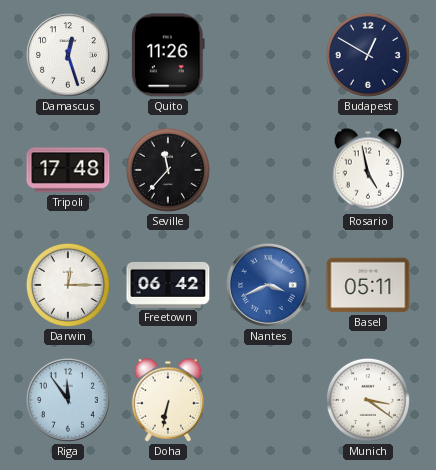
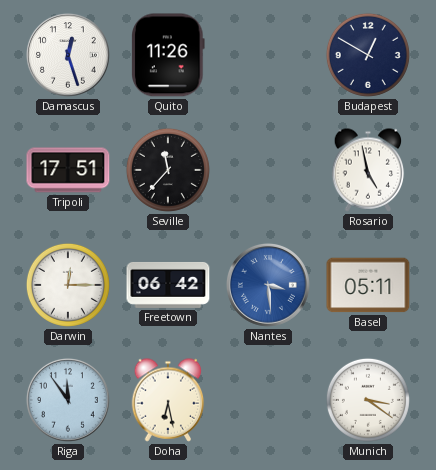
Tripoli: 17:48 -> 17:51
Nantes: 3:41 -> 3:29
Doha: 6:32 -> 6:28
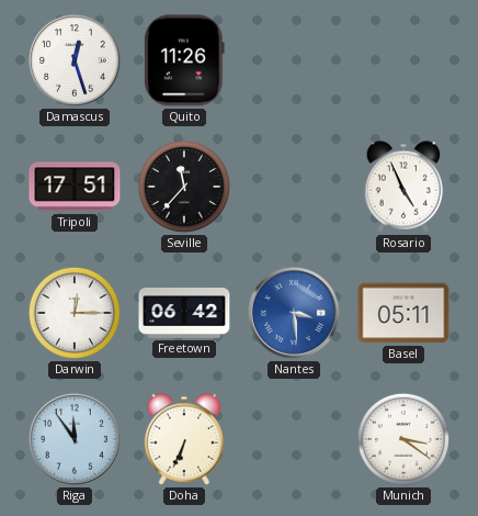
Budapest: 12:50 -> none
Rosario: 4:58 -> 4:56
Doha: 6:28 -> 6:34
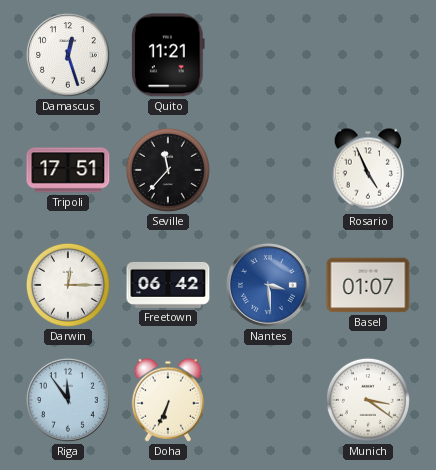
Quito: 11:26 -> 11:21
Basel: 05:11 -> 01:07
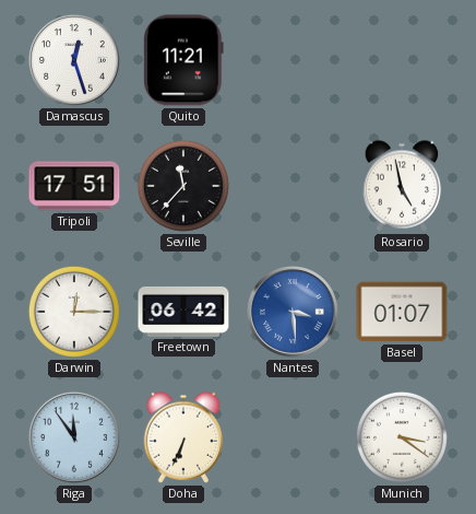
Rosario: 4:56 -> 4:58
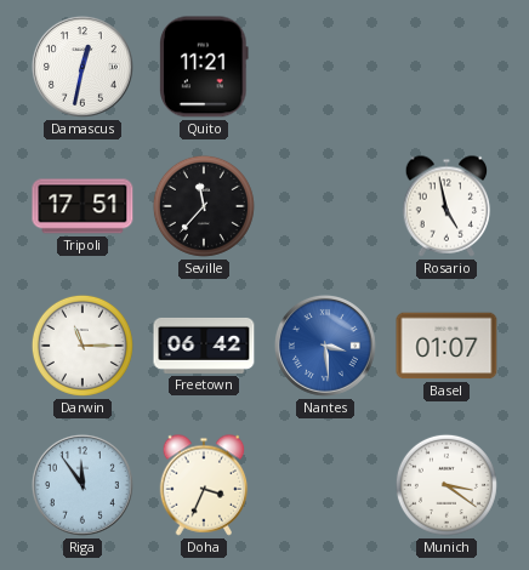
Damascus: 12:27 -> 12:32
Darwin: 12:15 -> 11:15
Doha: 6:34 -> 3:34
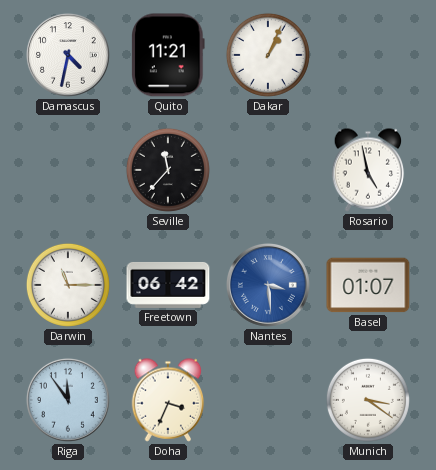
Damascus: 12:32 -> 4:32
Dakar: none -> 1:04
Tripoli: 17:51 -> none
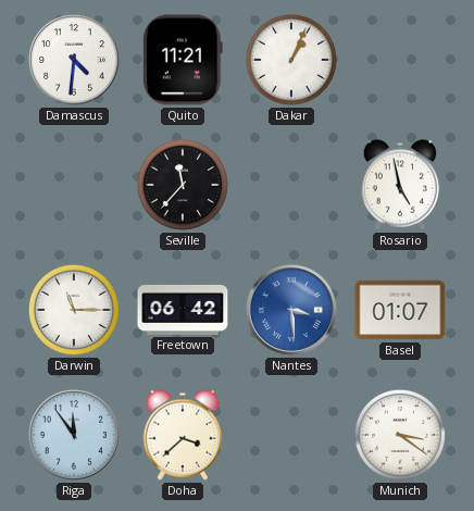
Damascus: 4:32 -> 4:31
Doha: 3:34 -> 3:38
